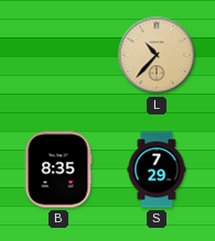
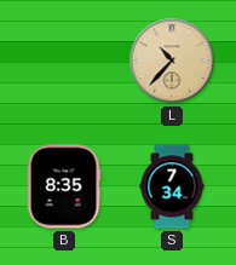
S: 7:29 -> 7:34
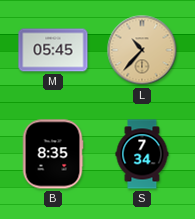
M: none -> 05:45
